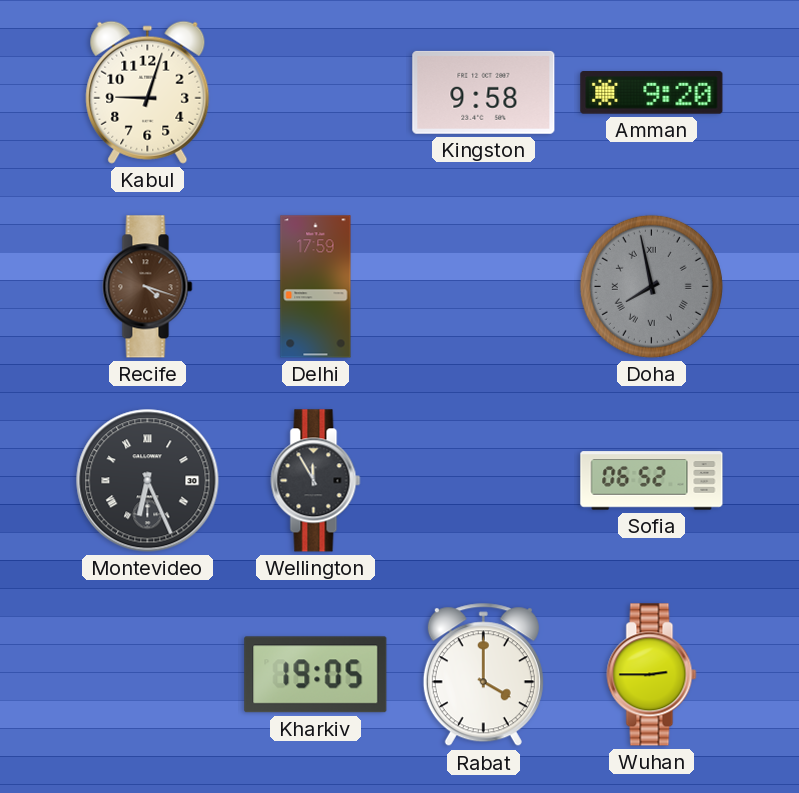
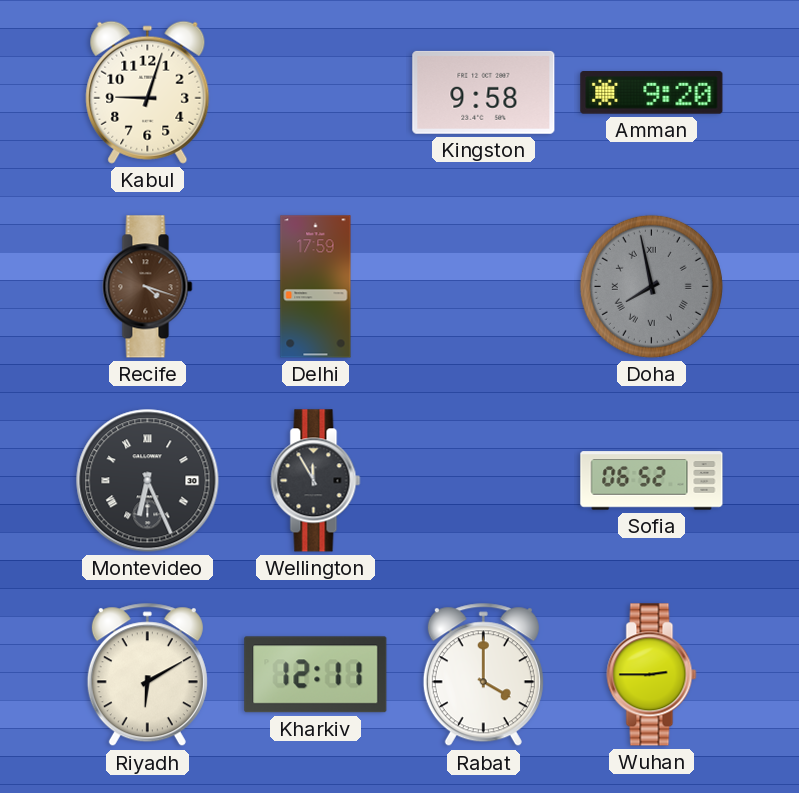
Riyadh: none -> 6:10
Kharkiv: 19:05 -> 12:11
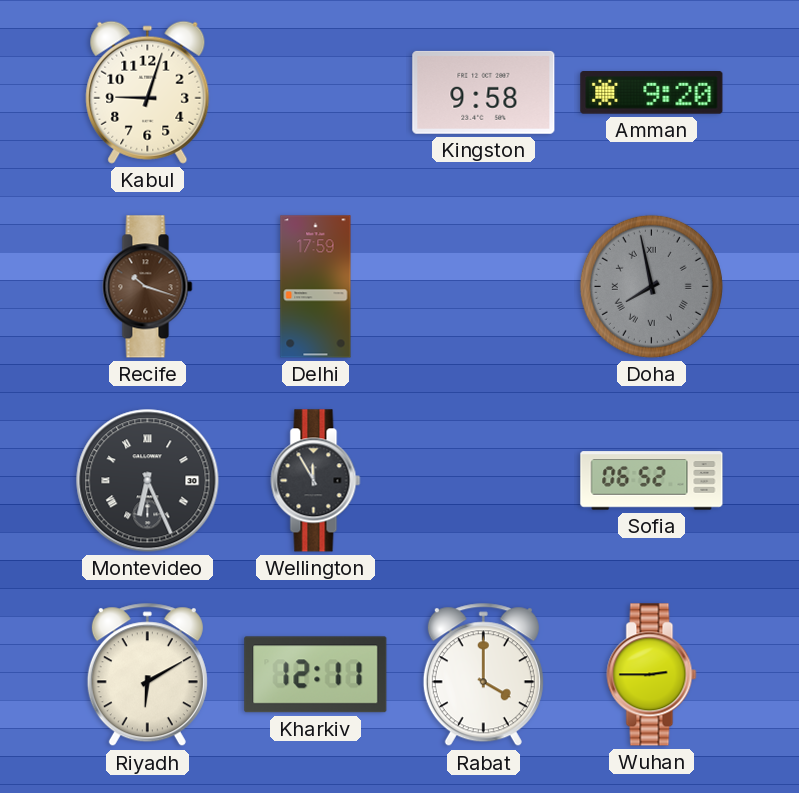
Recife: 4:18 -> 10:18
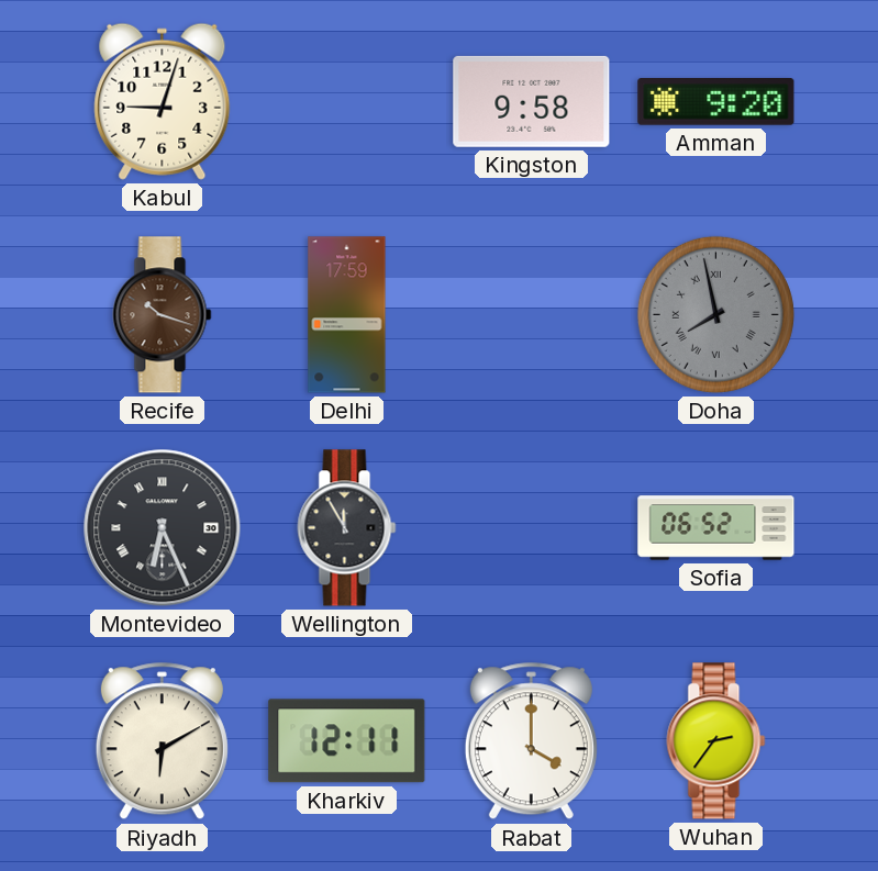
Wuhan: 2:45 -> 2:36
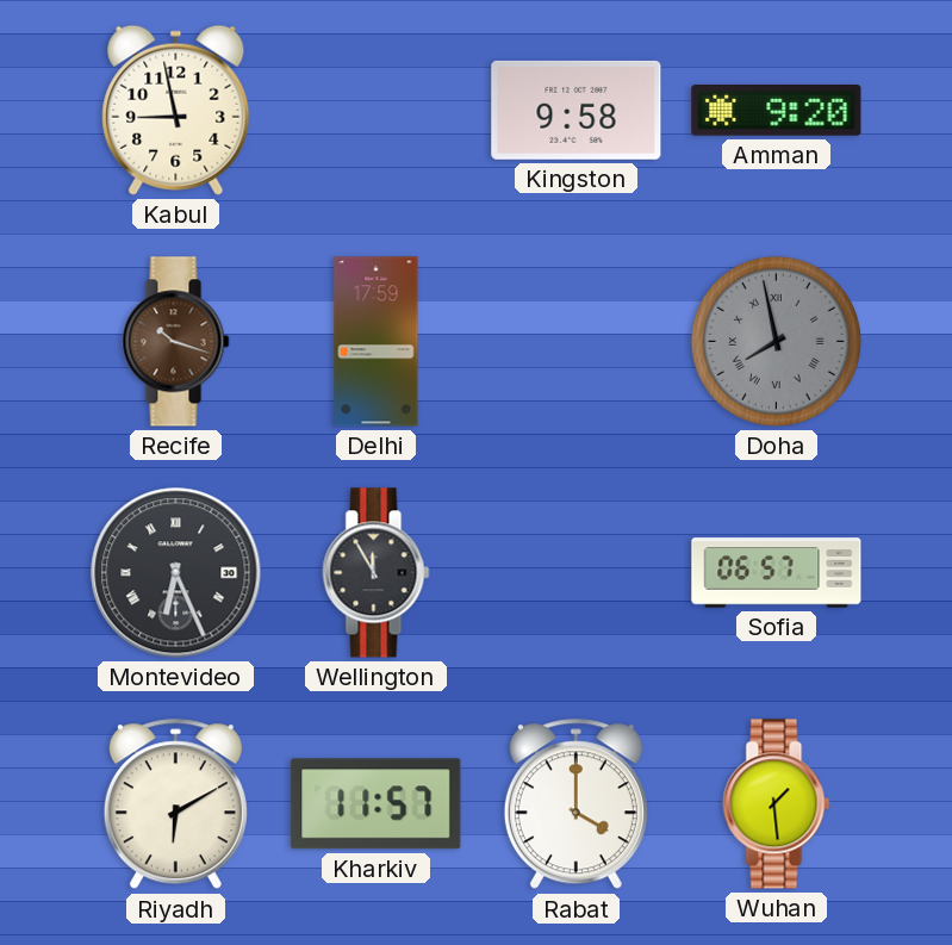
Kabul: 9:03 -> 8:58
Sofia: 06:52 -> 06:57
Kharkiv: 12:11 -> 11:57
Wuhan: 2:36 -> 1:29
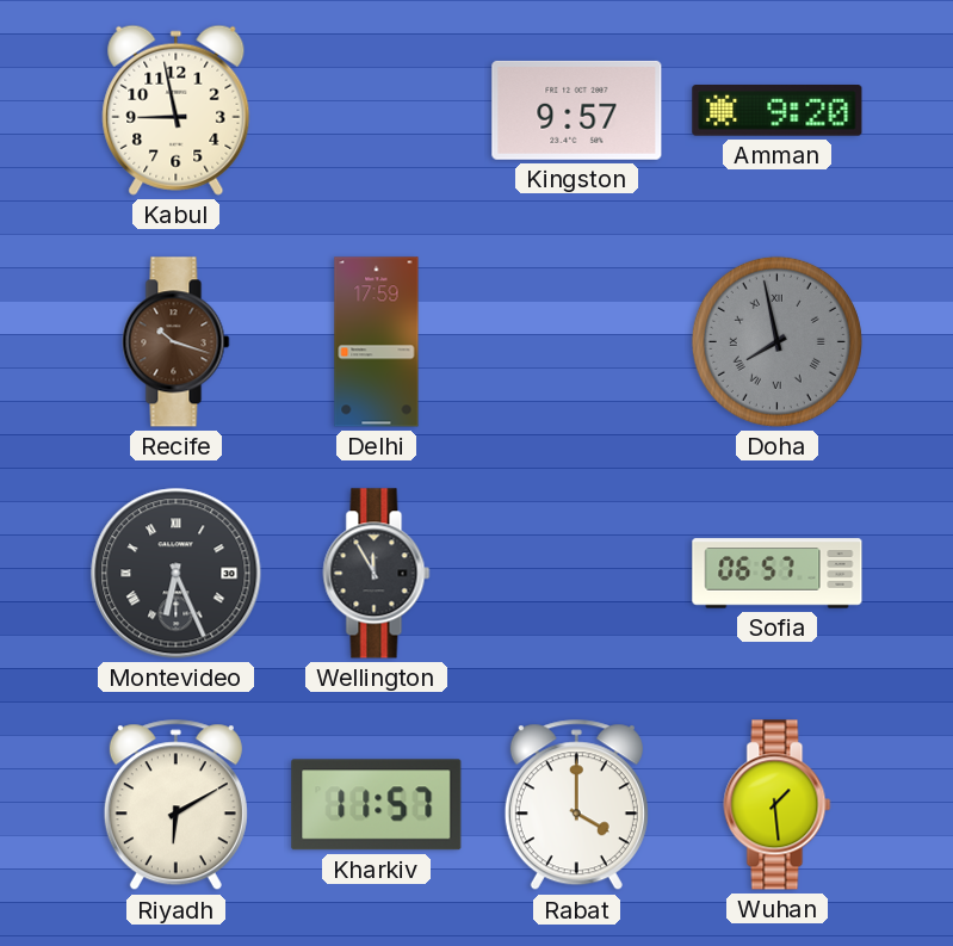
Kingston: 9:58 -> 9:57
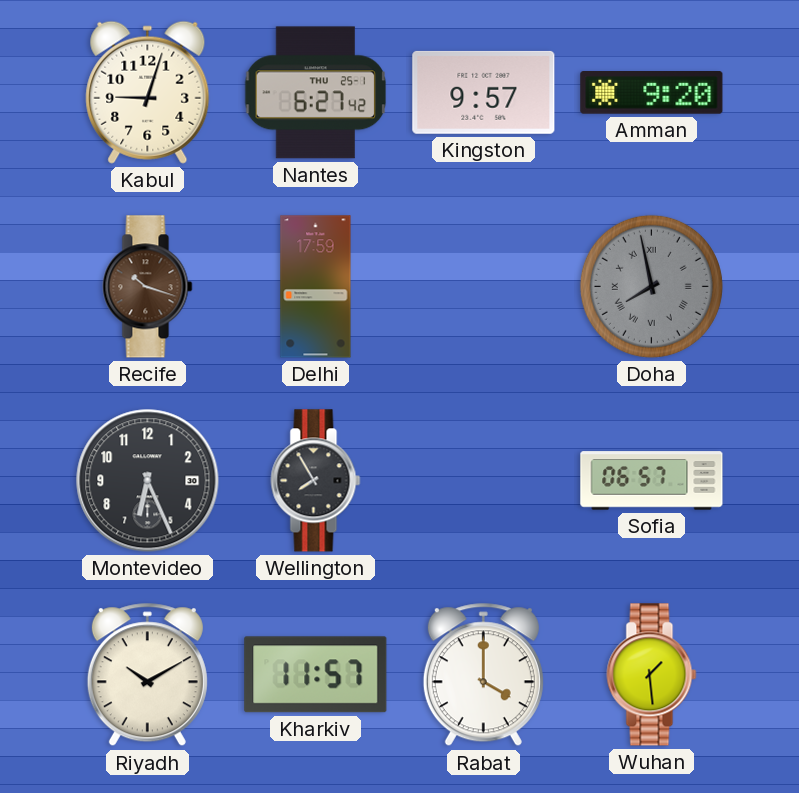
Kabul: 8:58 -> 9:03
Nantes: none -> 6:27
Montevideo numerals: Roman -> Arabic
Wellington: 11:55 -> 7:55
Riyadh: 6:10 -> 10:10
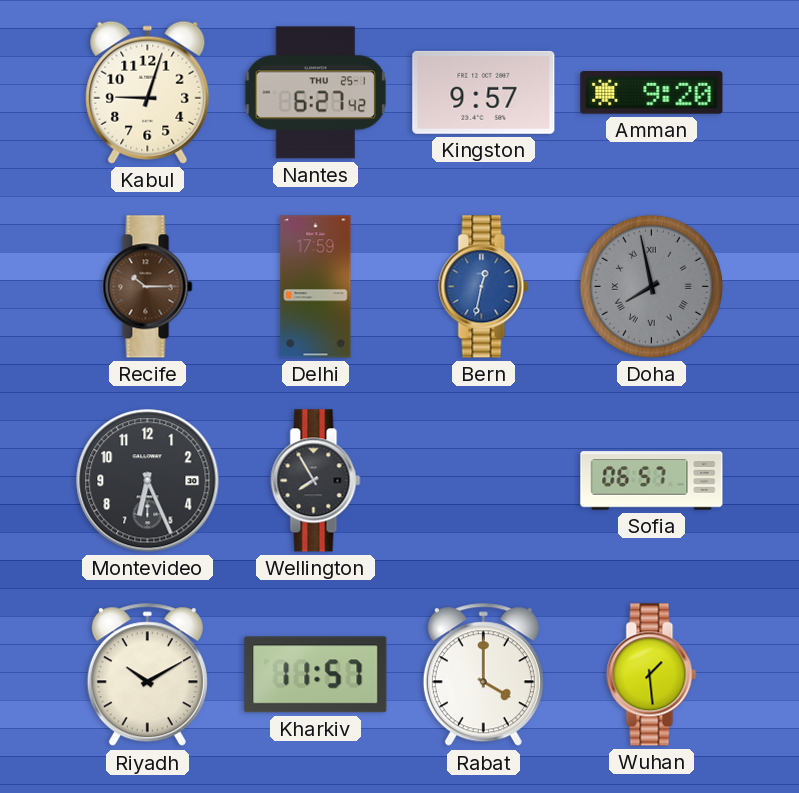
Recife: 10:18 -> 10:15
Bern: none -> 12:32
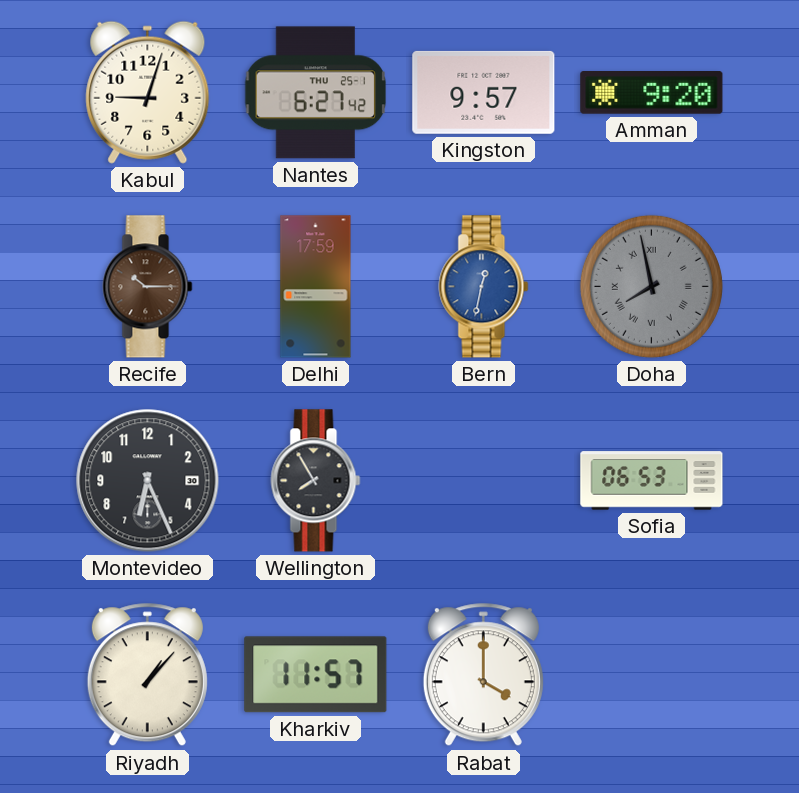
Sofia: 06:57 -> 06:53
Riyadh: 10:10 -> 1:07
Wuhan: 1:29 -> none
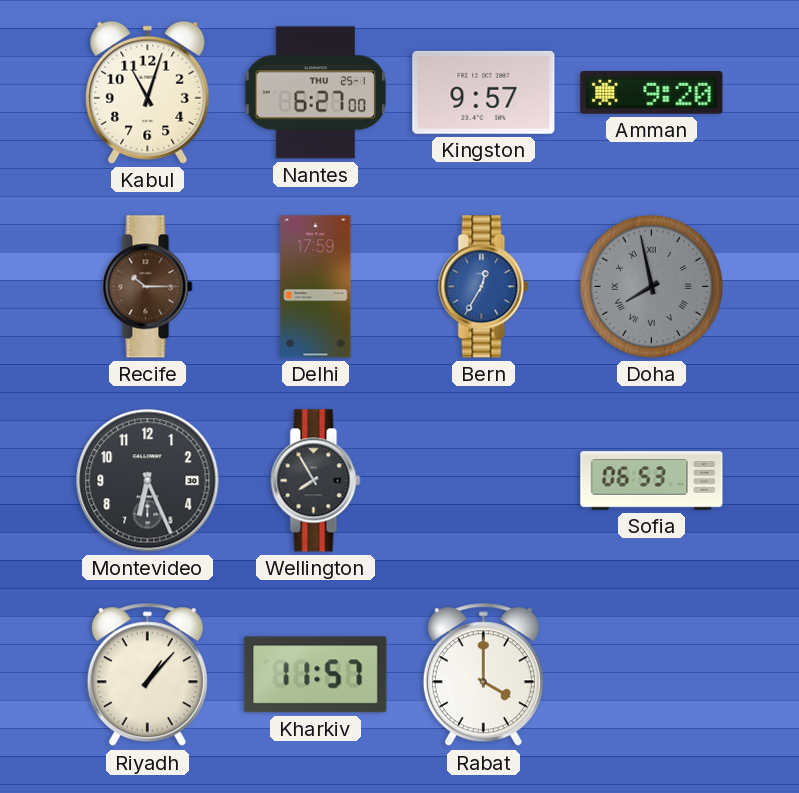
Kabul: 9:03 -> 11:03
Nantes: 6:27:42 -> 6:27:00
Bern: 12:32 -> 12:35
